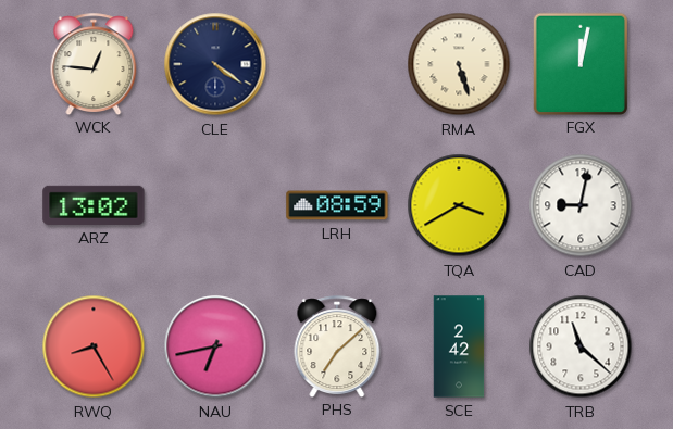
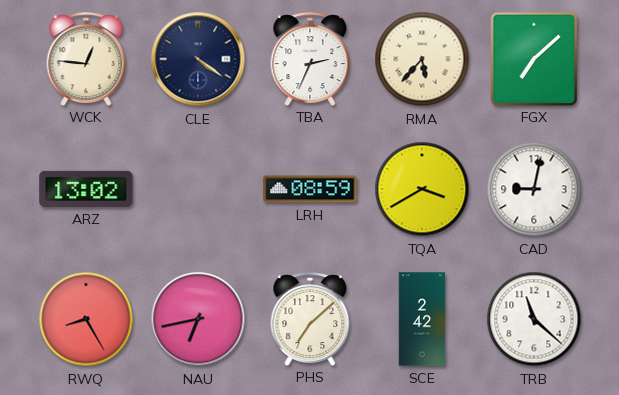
TBA: none -> 2:34
RMA: 5:27 -> 5:37
FGX: 12:02 -> 7:08
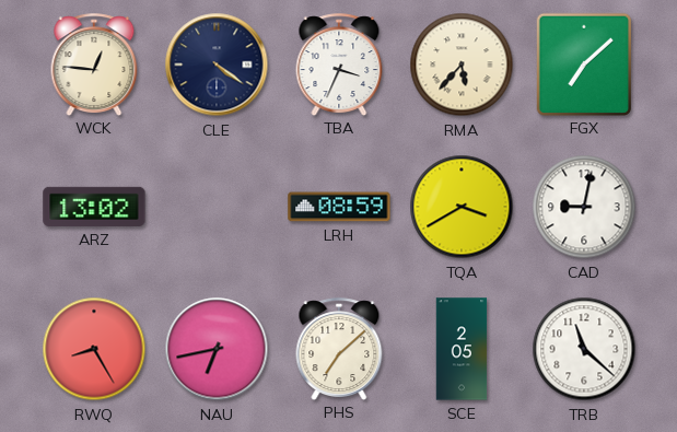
TBA: 2:34 -> 3:34
SCE: 2:42 -> 2:05
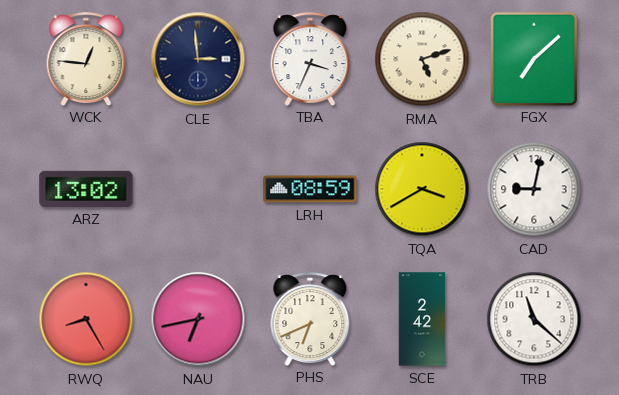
CLE: 4:21 -> 2:59
RMA: 5:37 -> 5:12
PHS: 7:08 -> 6:41
SCE: 2:05 -> 2:42
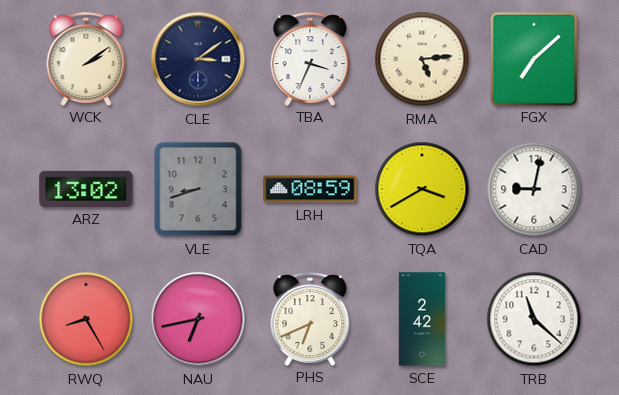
WCK: 12:46 -> 2:09
CLE: 2:59 -> 3:09
RMA: 5:12 -> 5:14
VLE: none -> 8:42
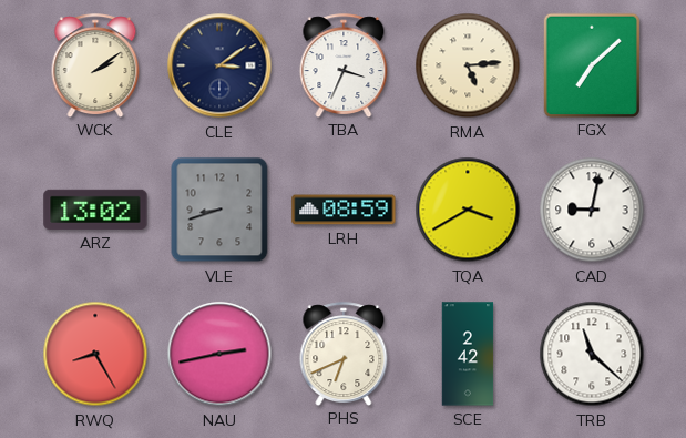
NAU: 6:43 -> 2:43
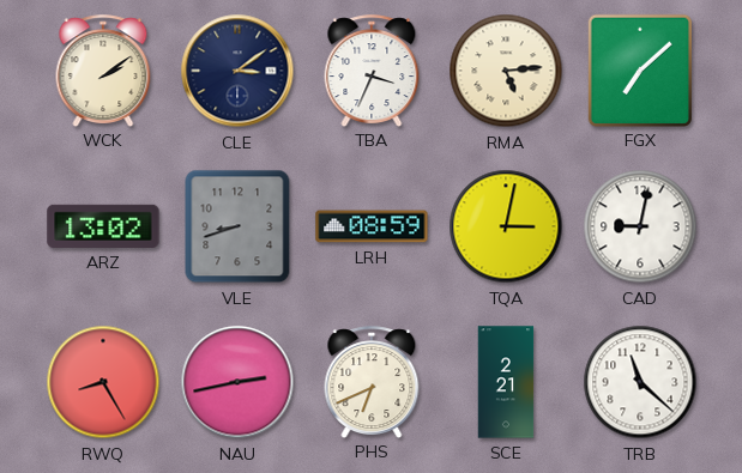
TQA: 3:40 -> 3:02
SCE: 2:42 -> 2:21
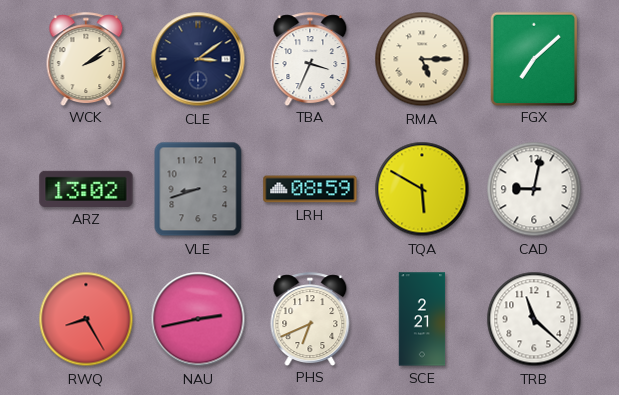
RMA: 5:14 -> 5:15
TQA: 3:02 -> 5:50
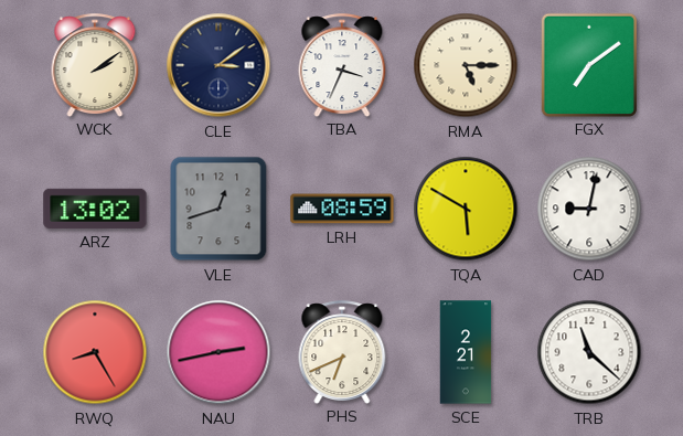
FGX: 7:08 -> 7:09
VLE: 8:42 -> 12:42
